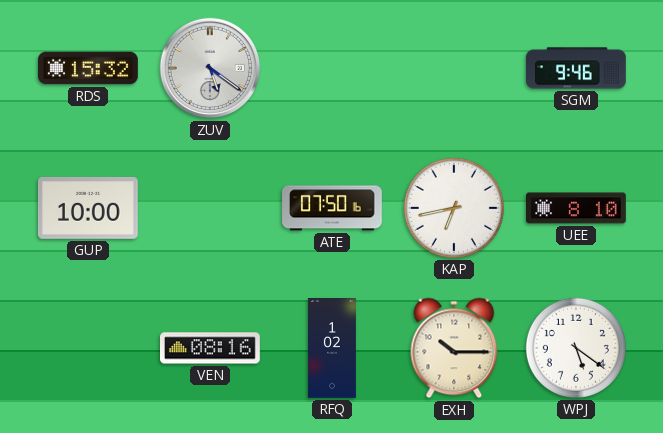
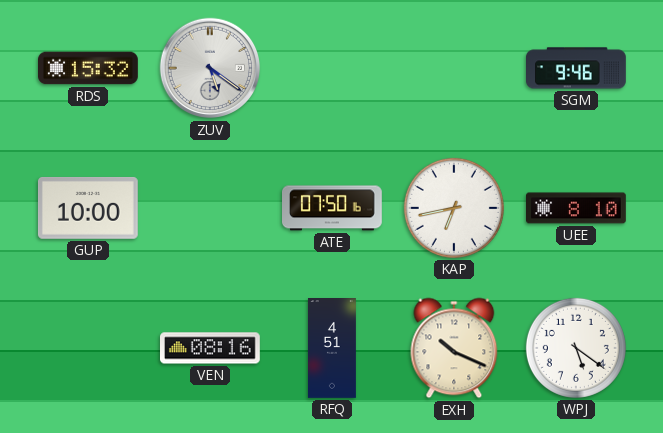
RFQ: 1:02 -> 4:51
EXH: 10:15 -> 10:19
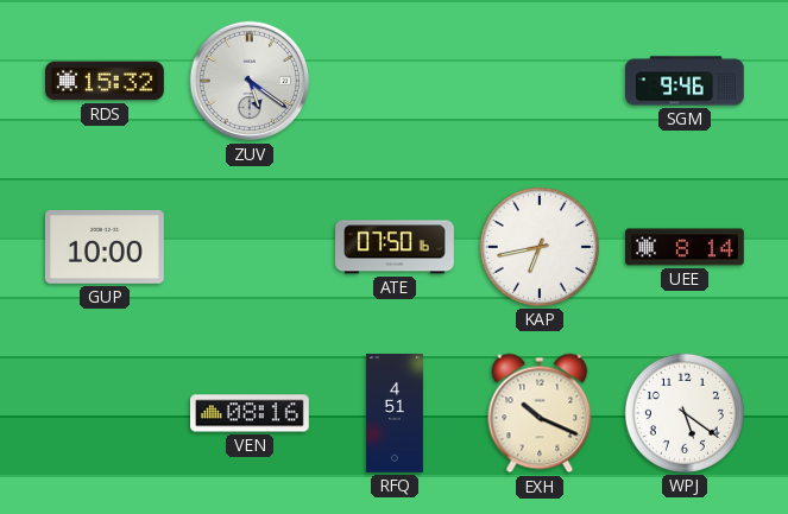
UEE: 8:10 -> 8:14
